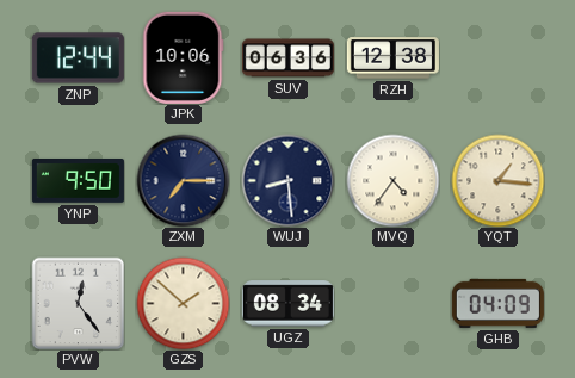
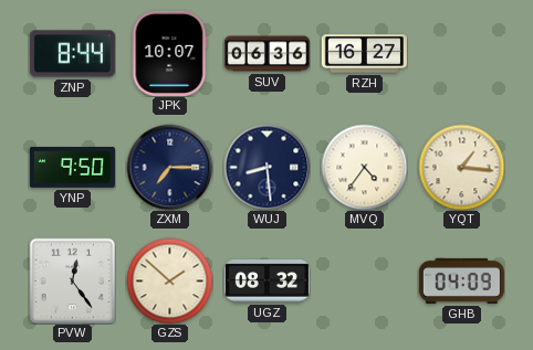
ZNP: 12:44 -> 8:44
JPK: 10:06 -> 10:07
RZH: 12:38 -> 16:27
UGZ: 08:34 -> 08:32
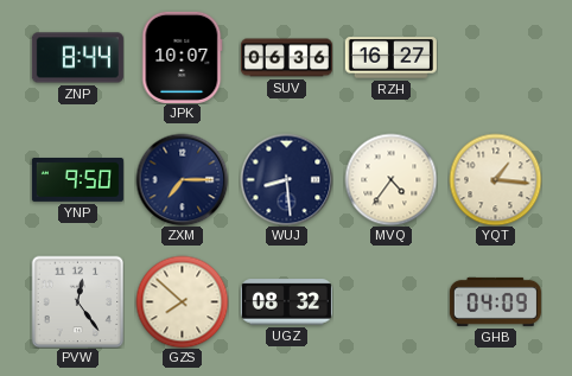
GZS: 1:52 -> 7:52
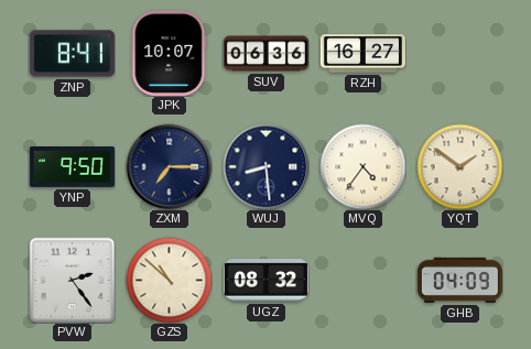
ZNP: 8:44 -> 8:41
YQT: 1:16 -> 1:51
PVW: 12:24 -> 2:24
GZS: 7:52 -> 10:52
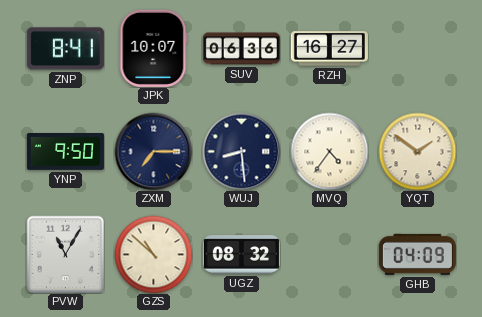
PVW: 2:24 -> 11:05
